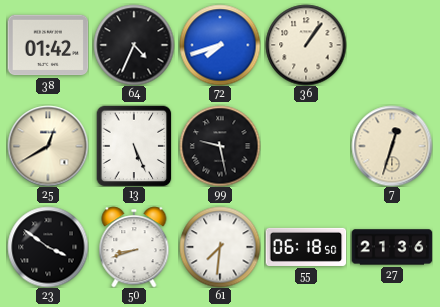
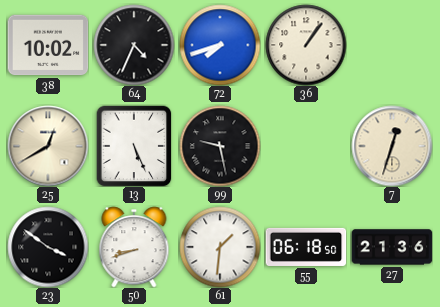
38: 01:42 -> 10:02
61: 7:31 -> 1:31
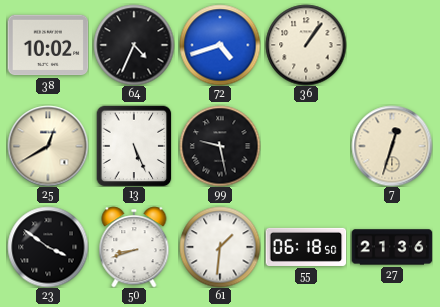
72: 7:42 -> 4:42
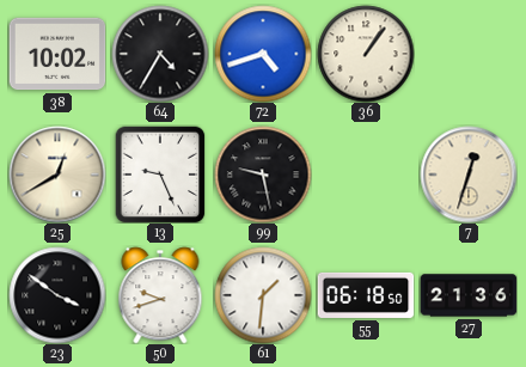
64: 4:34 -> 4:35
13: 5:26 -> 9:26
50: 8:42 -> 9:42
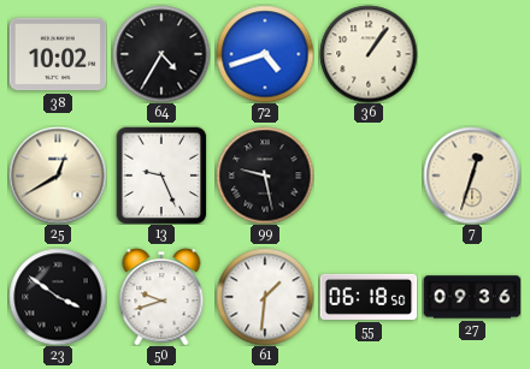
27: 21:36 -> 09:36
